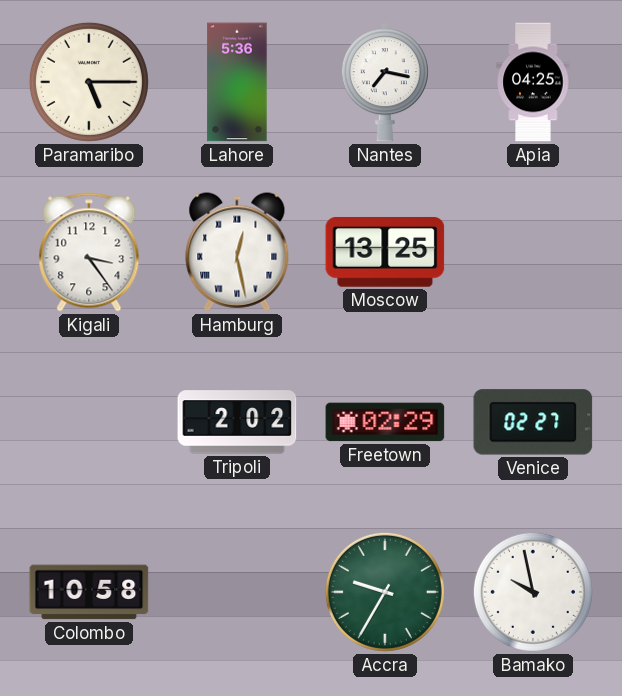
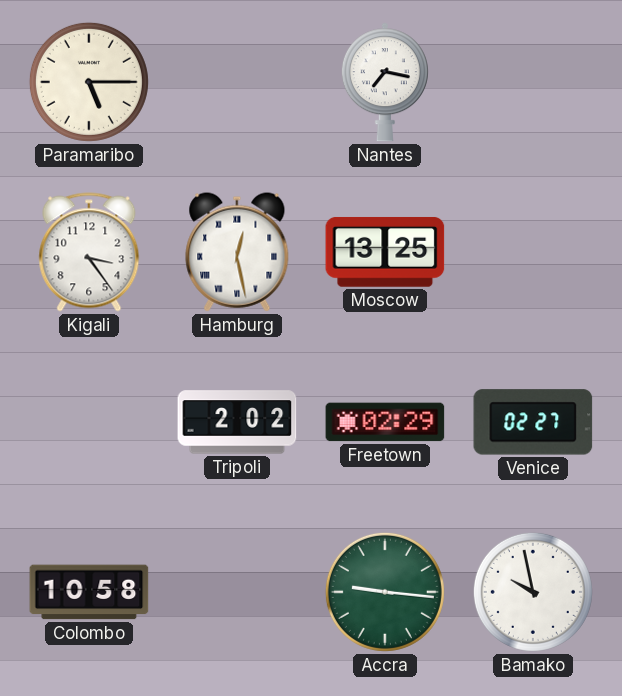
Lahore: 5:36 -> none
Apia: 04:25 -> none
Accra: 9:35 -> 9:16
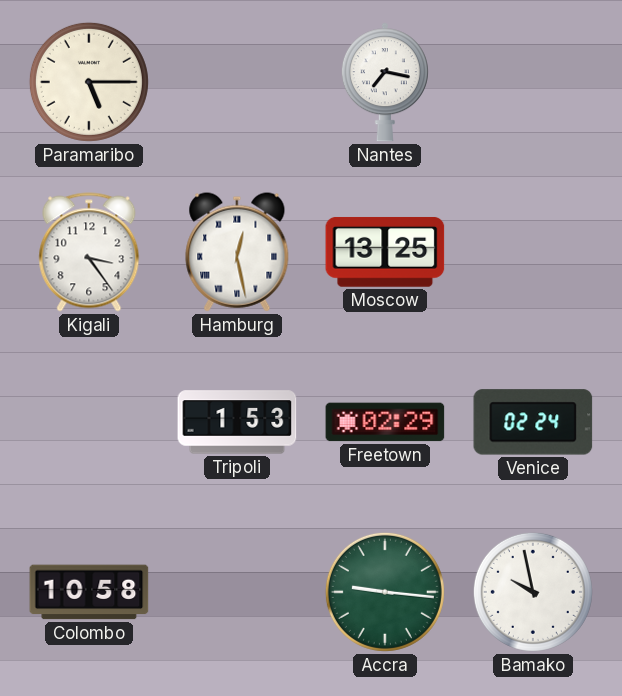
Tripoli: 2:02 -> 1:53
Venice: 02:27 -> 02:24
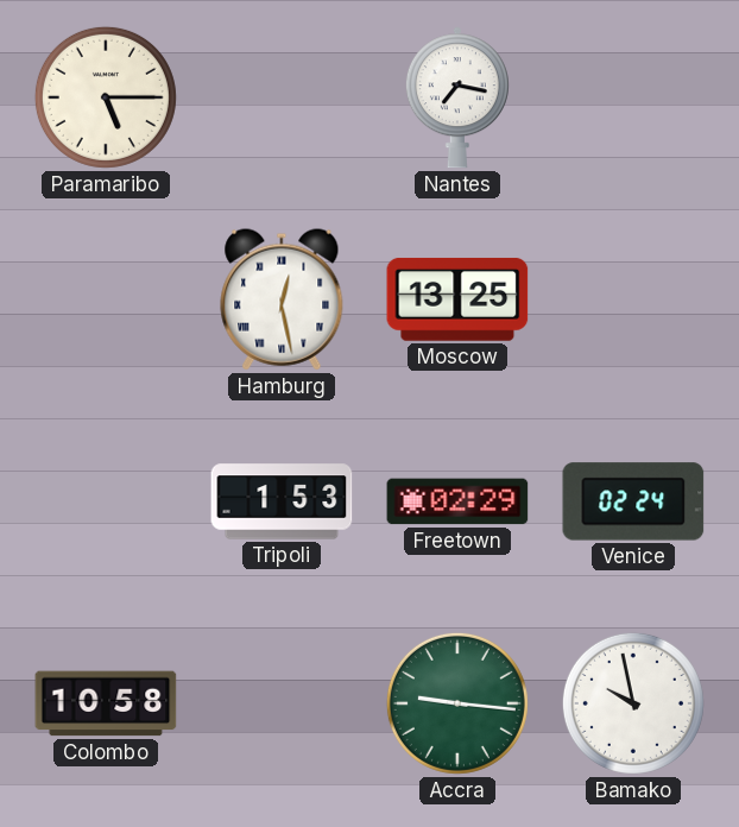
Kigali: 3:24 -> none
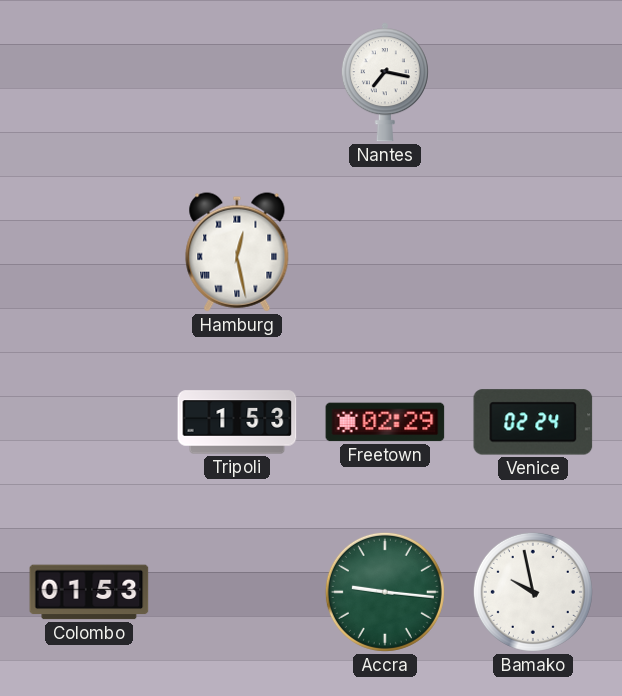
Paramaribo: 5:15 -> none
Moscow: 13:25 -> none
Colombo: 10:58 -> 01:53
